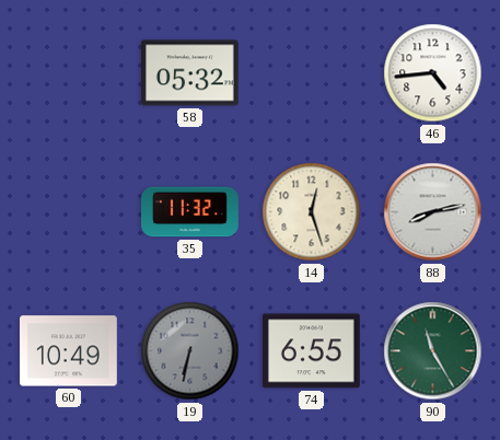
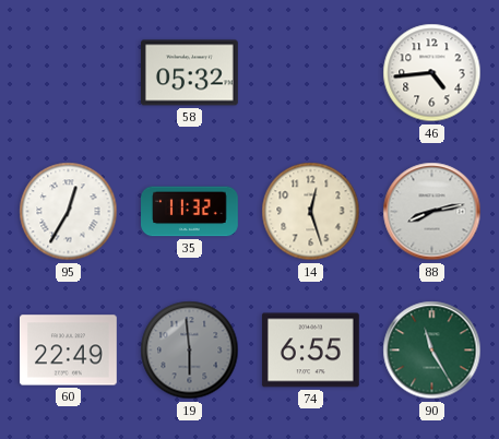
95: none -> 12:35
60: 10:49 -> 22:49
19: 6:32 -> 5:59
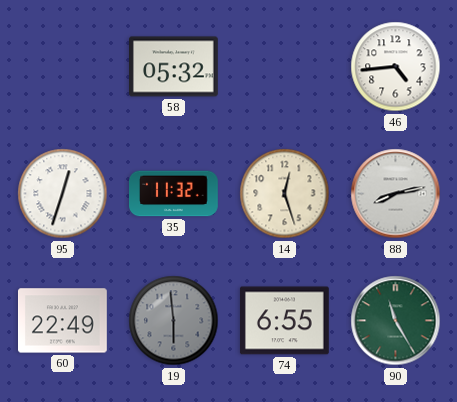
95: 12:35 -> 12:33
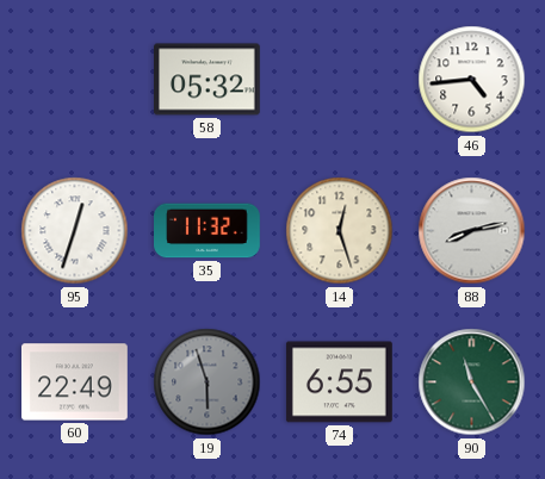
19: 5:59 -> 5:57
